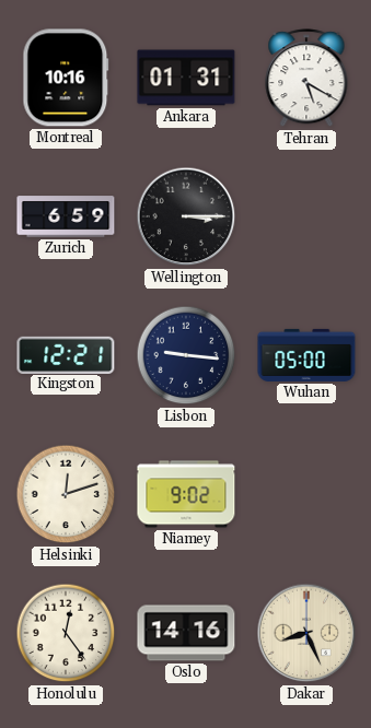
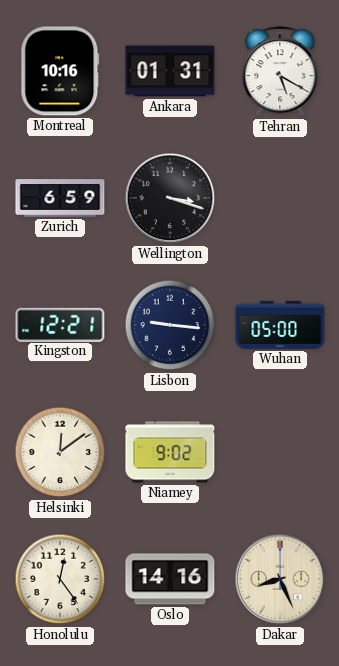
Wellington: 3:15 -> 3:18
Helsinki: 12:12 -> 12:09
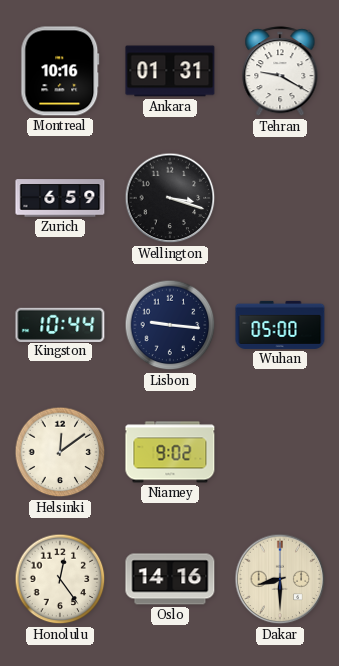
Tehran: 5:20 -> 9:20
Kingston: 12:21 -> 10:44
Dakar: 8:26 -> 8:30
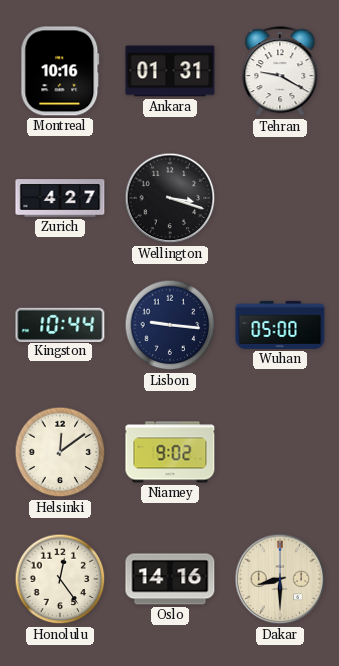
Zurich: 6:59 -> 4:27
